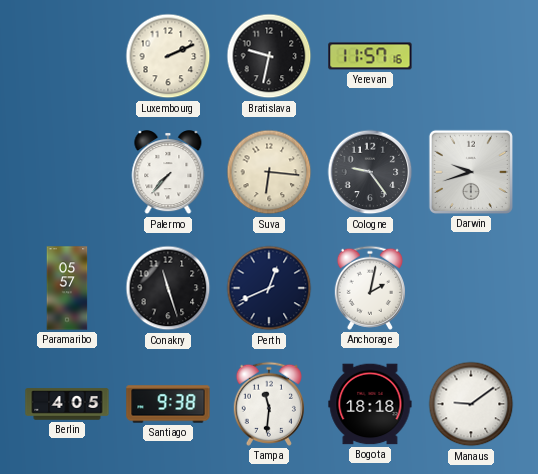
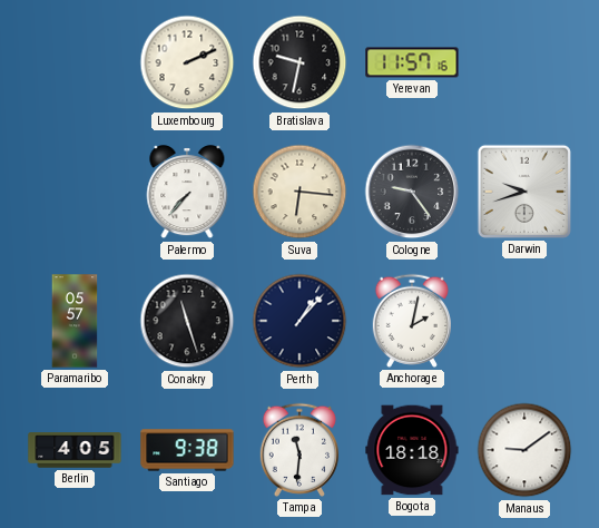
Perth: 12:41 -> 1:07
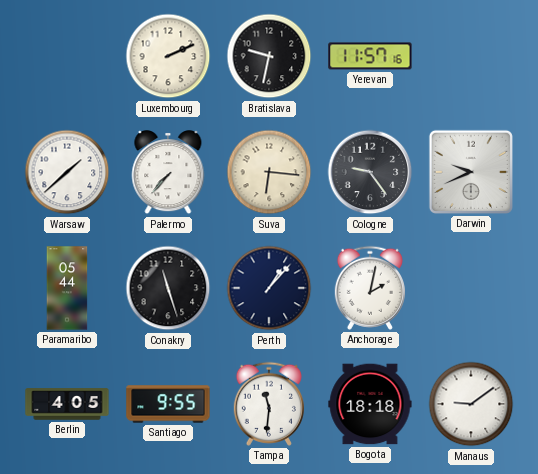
Warsaw: none -> 1:38
Darwin: 9:42 -> 9:41
Paramaribo: 05:57 -> 05:44
Santiago: 9:38 -> 9:55
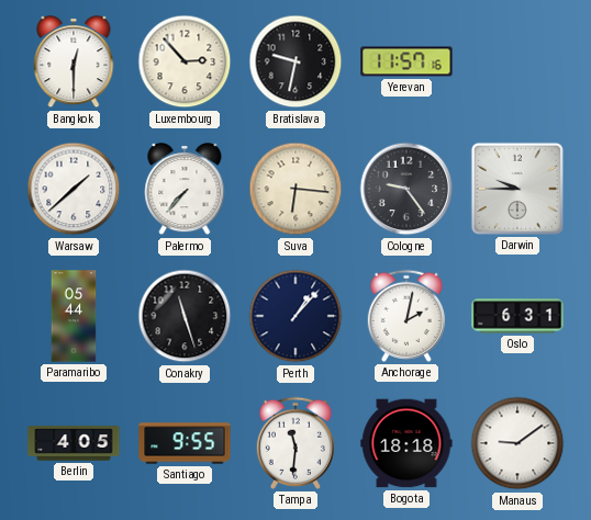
Bangkok: none -> 12:30
Luxembourg: 2:11 -> 2:53
Darwin: 9:41 -> 9:45
Oslo: none -> 6:31
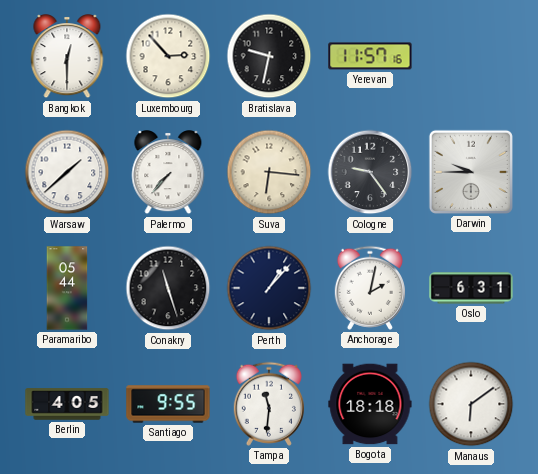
Manaus: 9:09 -> 6:09
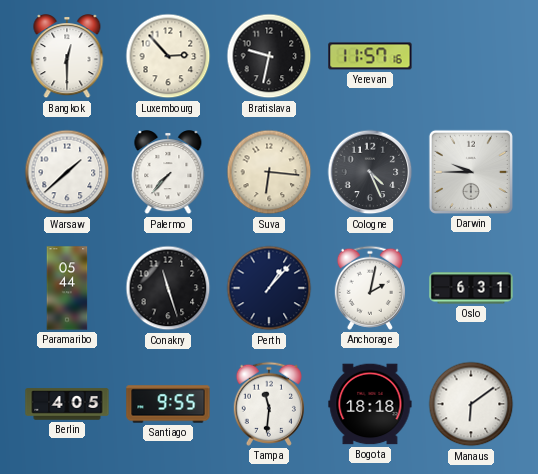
Cologne: 9:24 -> 4:26
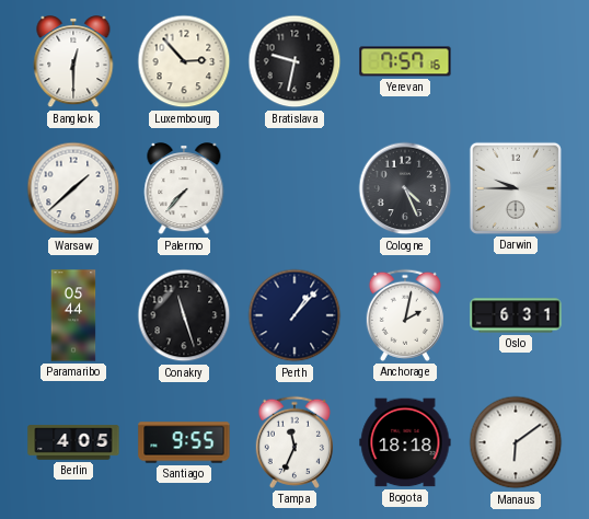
Yerevan: 11:57 -> 7:57
Suva: 6:16 -> none
Tampa: 11:31 -> 11:34
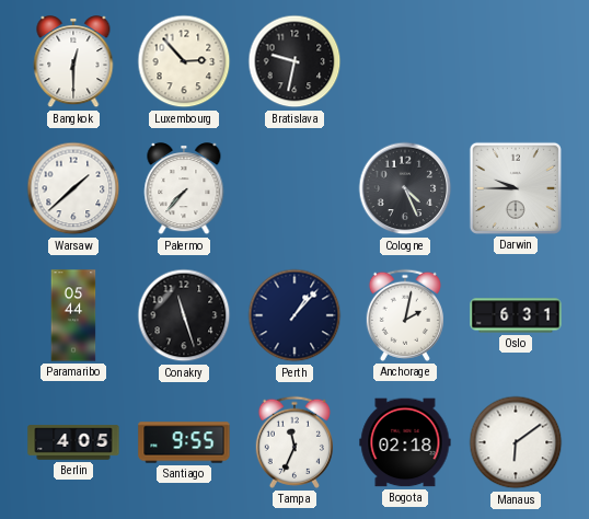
Yerevan: 7:57 -> none
Bogota: 18:18 -> 02:18
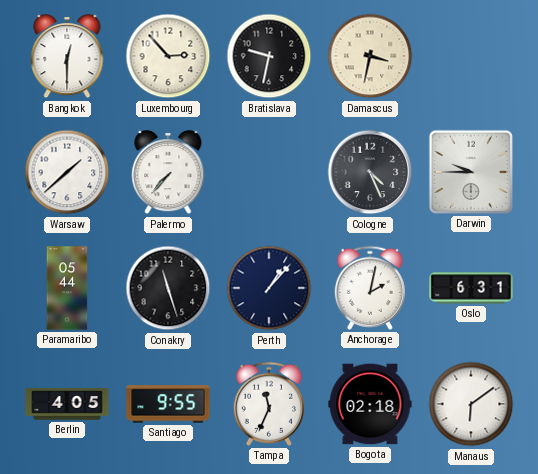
Damascus: none -> 3:32
